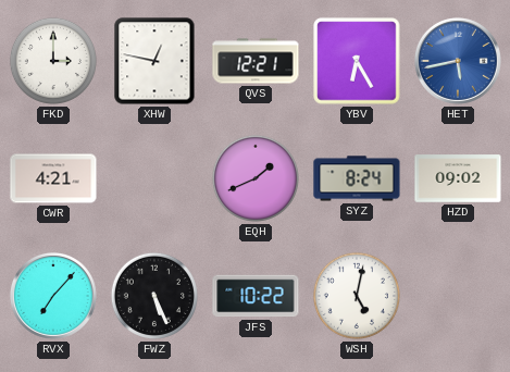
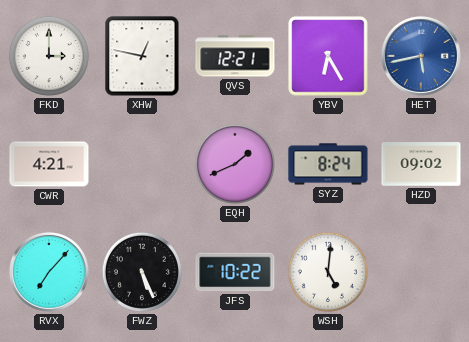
WSH: 5:02 -> 5:01
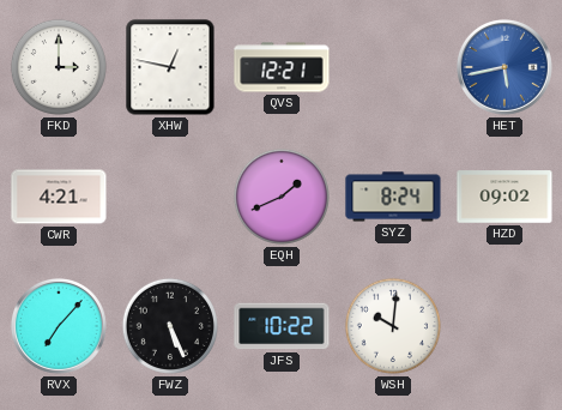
YBV: 6:25 -> none
WSH: 5:01 -> 10:01
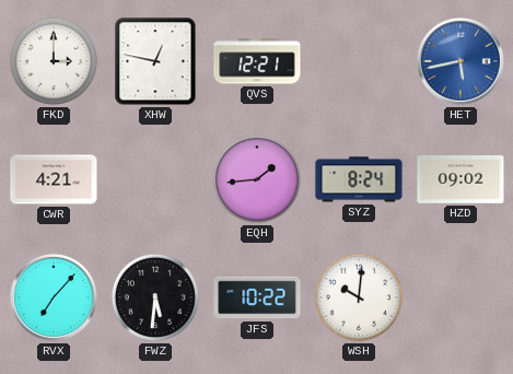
EQH: 1:41 -> 1:44
FWZ: 5:26 -> 5:31
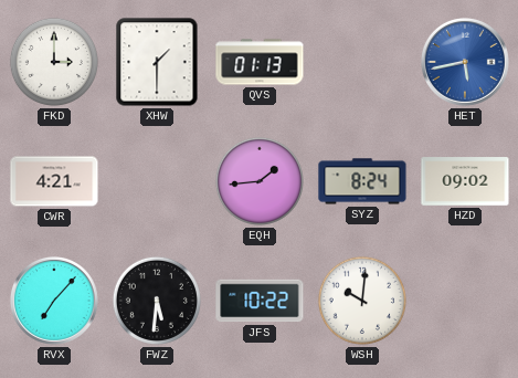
XHW: 12:47 -> 1:30
QVS: 12:21 -> 01:13
